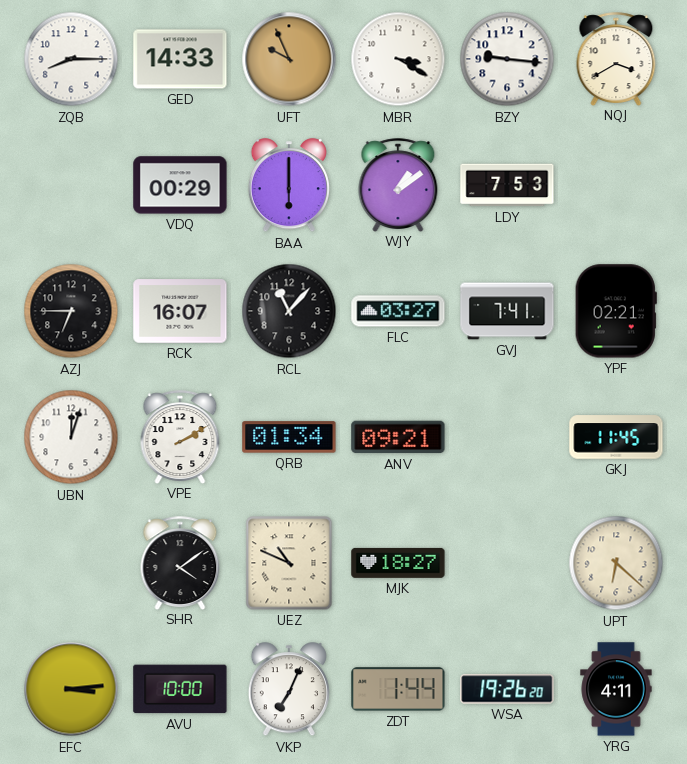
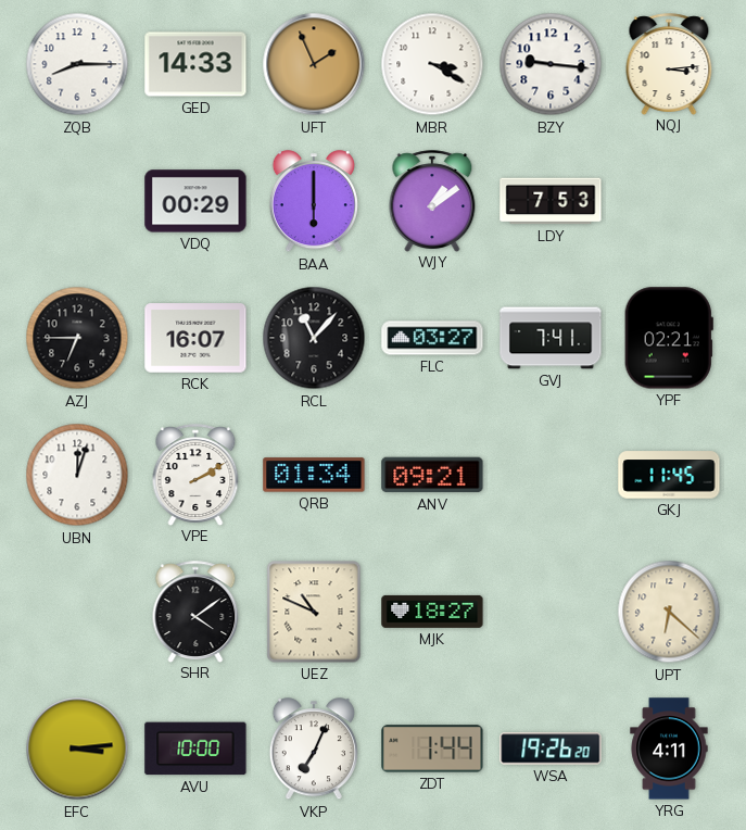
UFT: 9:56 -> 1:56
NQJ: 3:40 -> 3:14
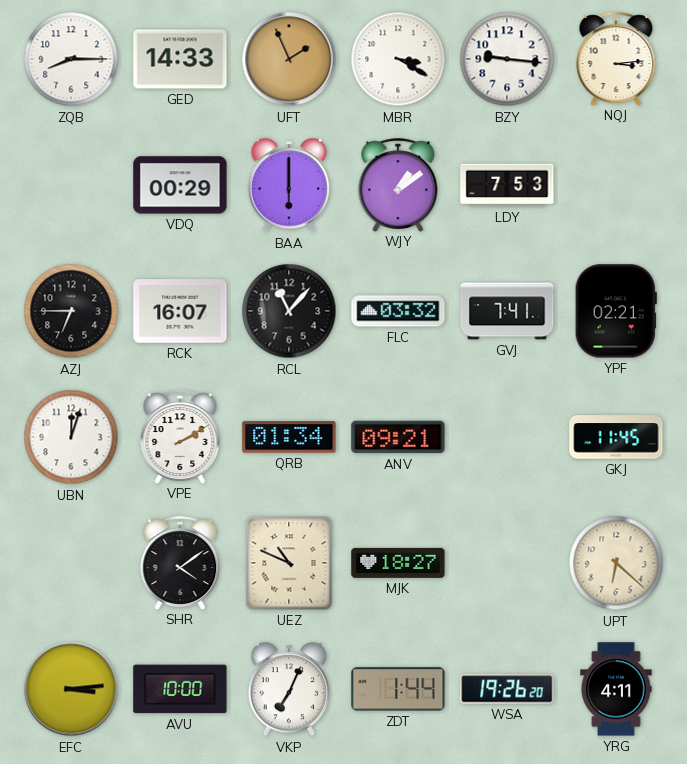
FLC: 03:27 -> 03:32
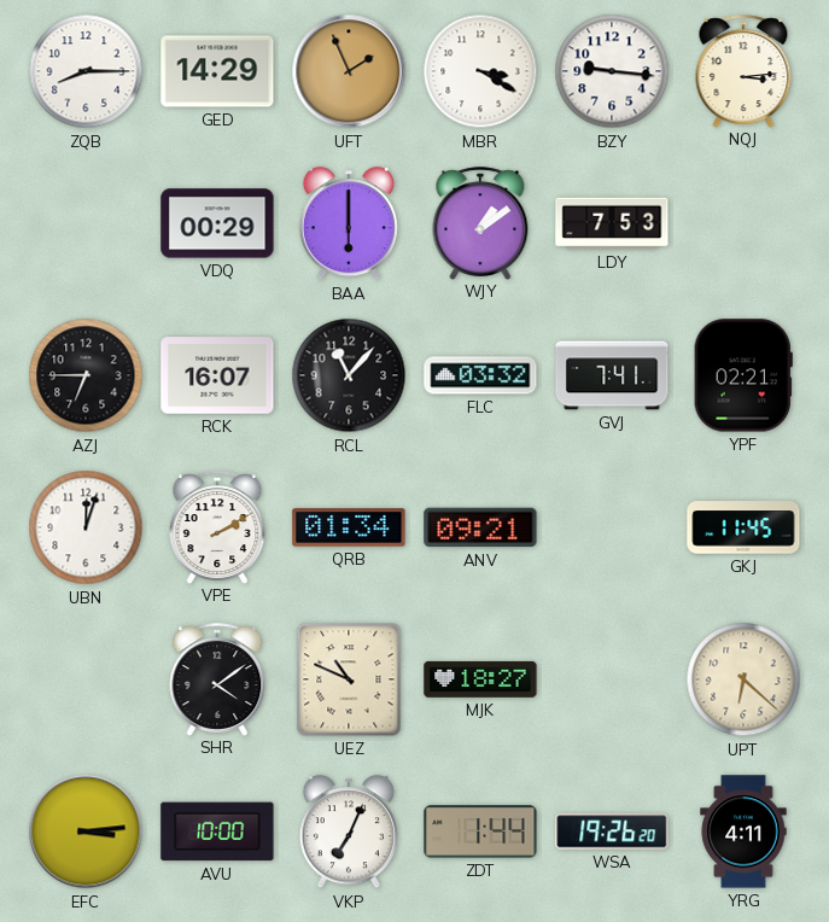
GED: 14:33 -> 14:29
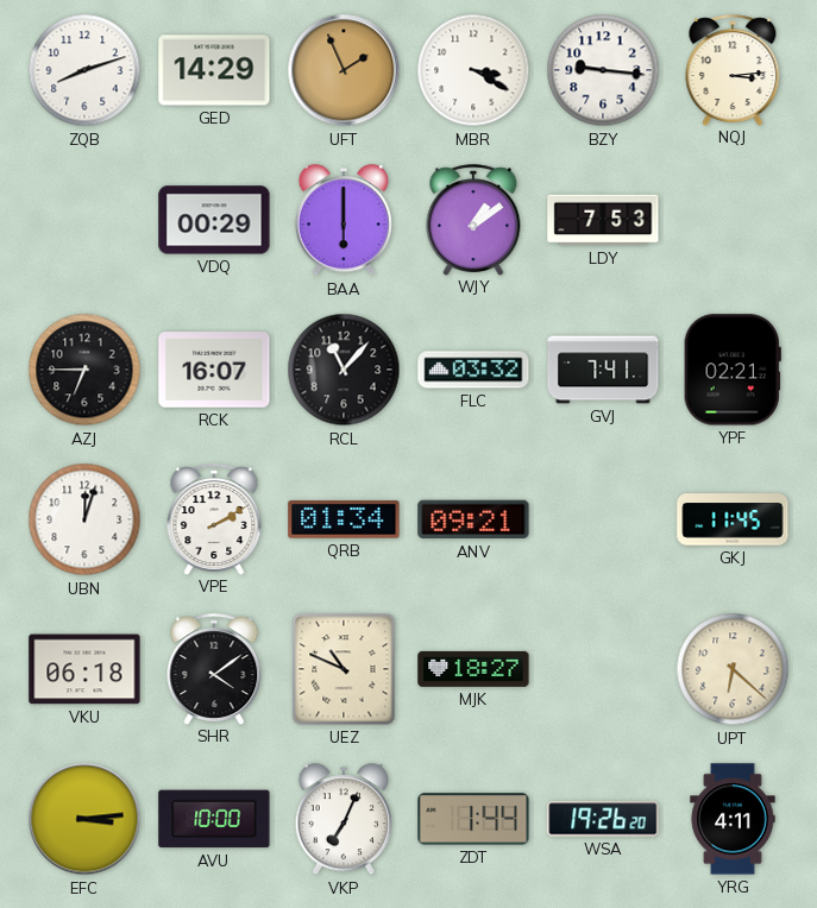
ZQB: 8:15 -> 8:12
VKU: none -> 06:18
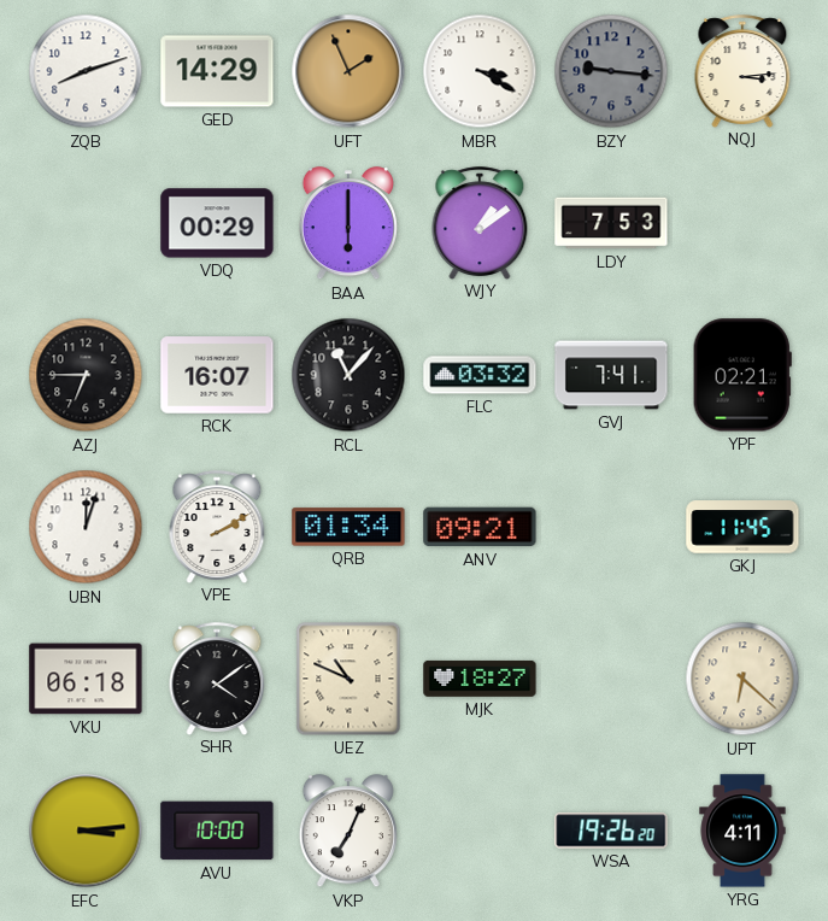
BZY dial: white -> grey
ZDT: 1:44 -> none
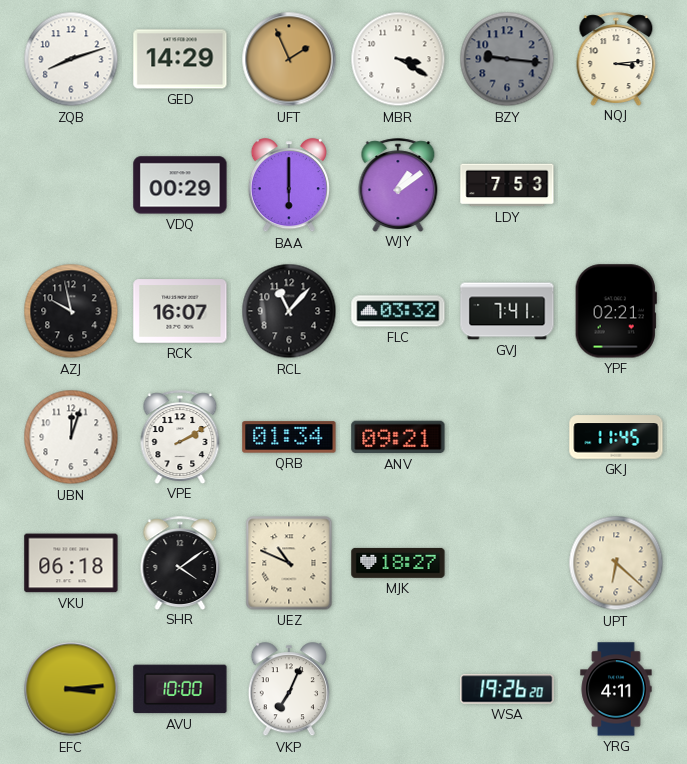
AZJ: 6:45 -> 9:58
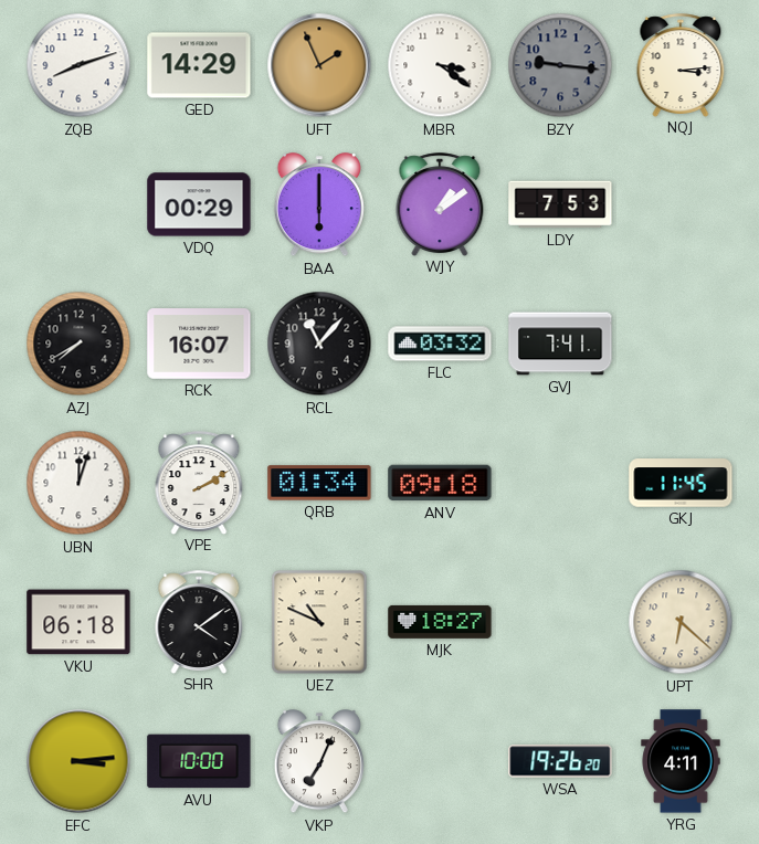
MBR: 3:20 -> 3:21
AZJ: 9:58 -> 7:40
YPF: 02:21 -> none
ANV: 09:21 -> 09:18
